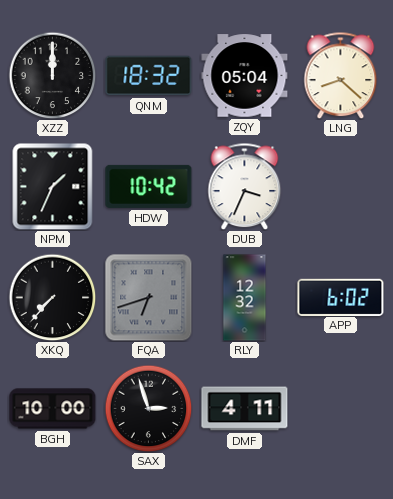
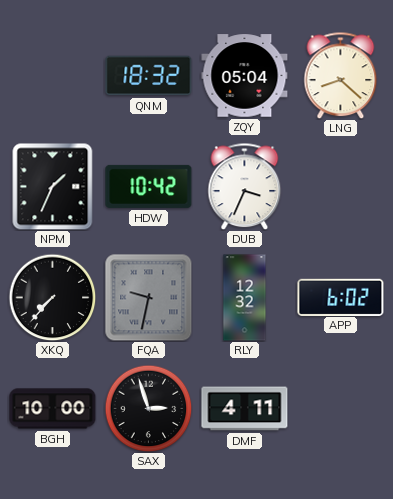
XZZ: 12:00 -> none
FQA: 6:42 -> 9:32
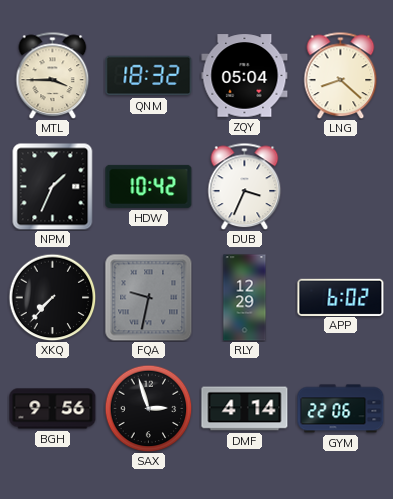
MTL: none -> 3:45
RLY: 12:32 -> 12:29
BGH: 10:00 -> 9:56
DMF: 4:11 -> 4:14
GYM: none -> 22:06
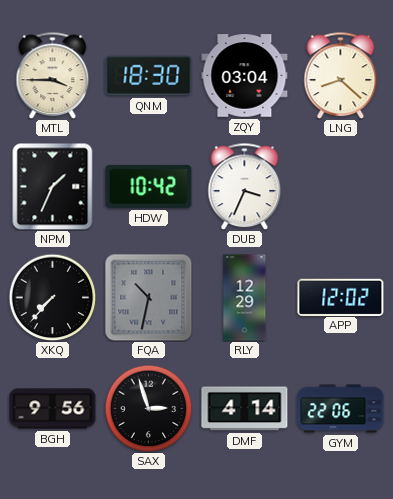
QNM: 18:32 -> 18:30
ZQY: 05:04 -> 03:04
FQA: 9:32 -> 10:32
APP: 6:02 -> 12:02
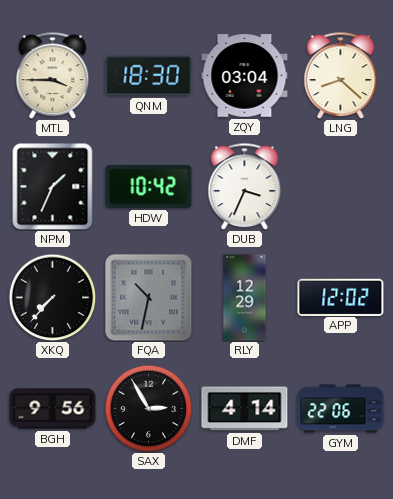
SAX: 2:57 -> 2:55
